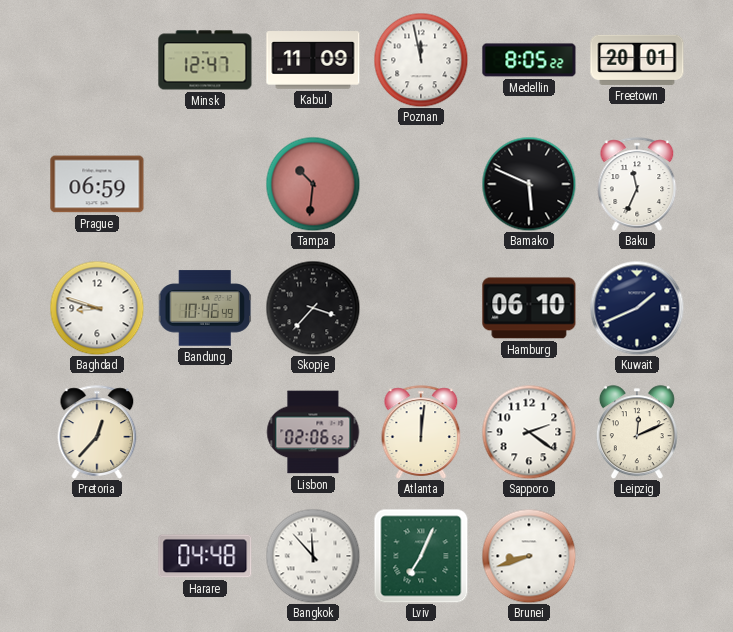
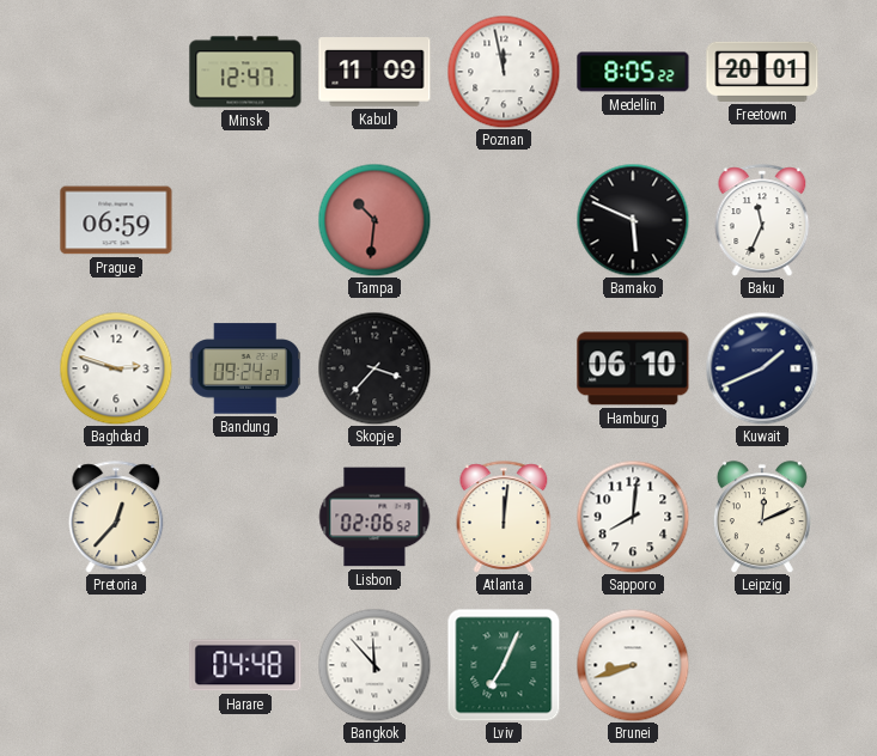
Baghdad: 8:48 -> 2:48
Bandung: 10:46 -> 09:24
Sapporo: 2:21 -> 8:01
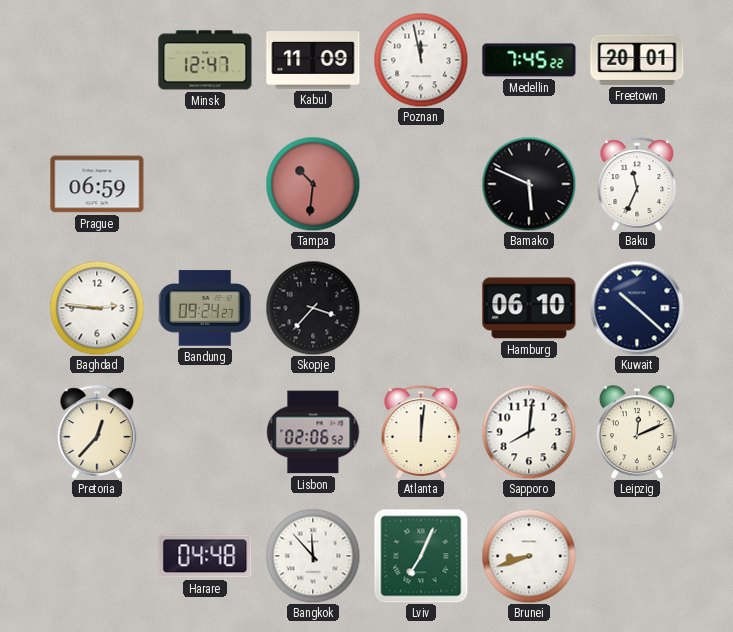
Medellin: 8:05 -> 7:45
Baghdad: 2:48 -> 2:46
Kuwait: 1:41 -> 10:22
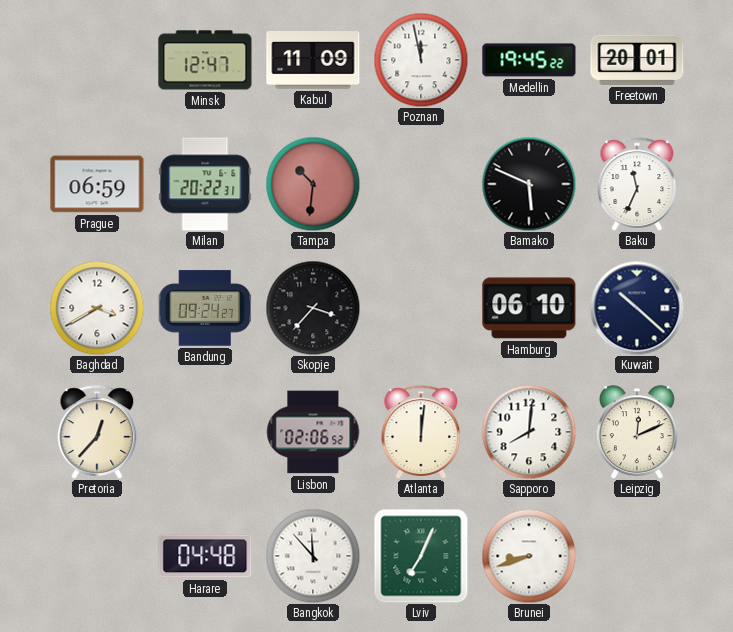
Medellin: 7:45 -> 19:45
Milan: none -> 20:22
Baghdad: 2:46 -> 3:40
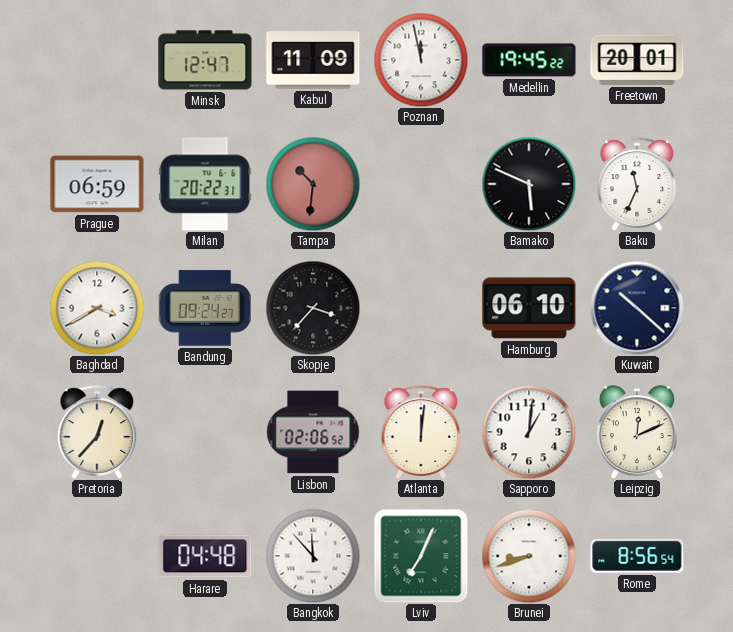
Sapporo: 8:01 -> 1:01
Rome: none -> 8:56
